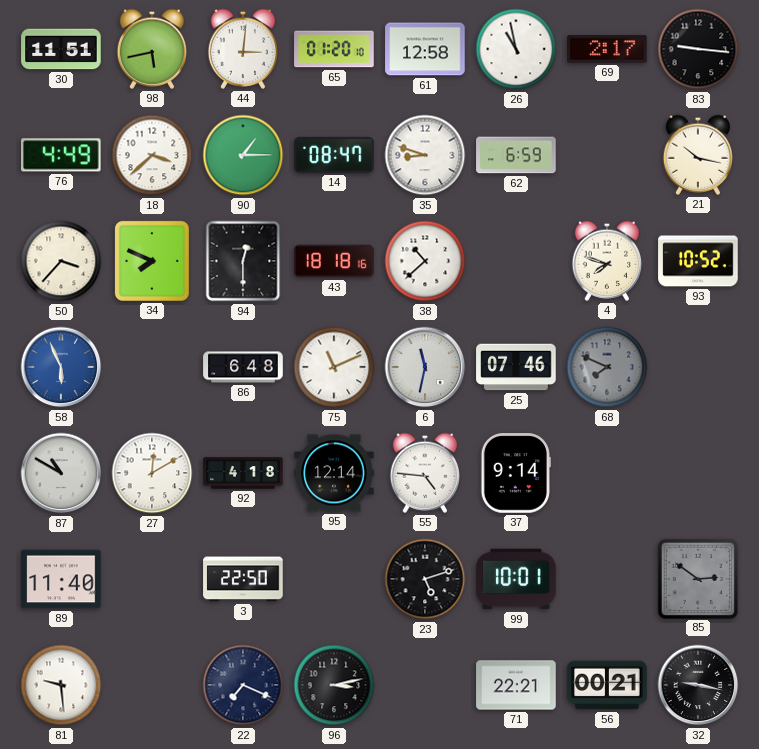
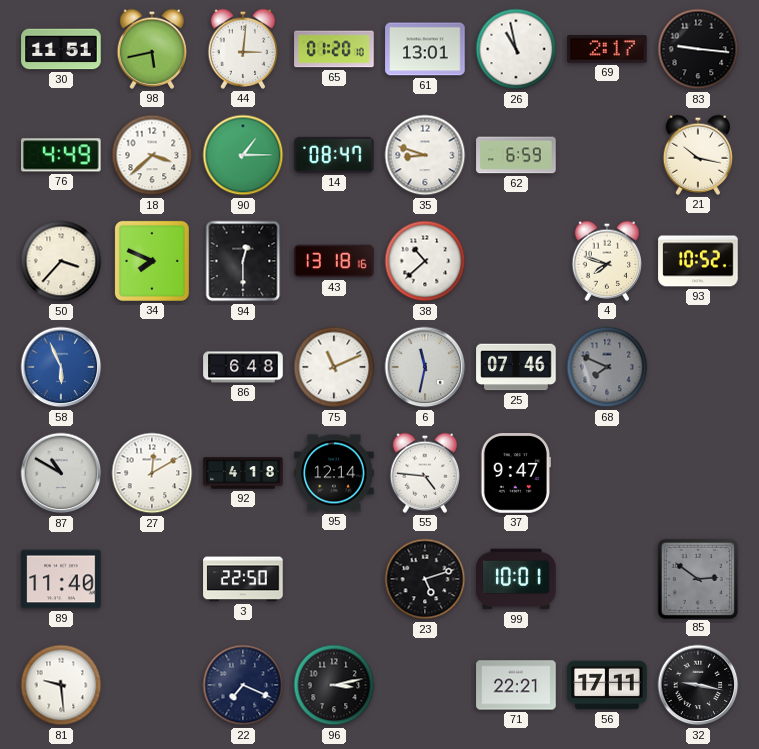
61: 12:58 -> 13:01
43: 18:18 -> 13:18
37: 9:14 -> 9:47
56: 00:21 -> 17:11
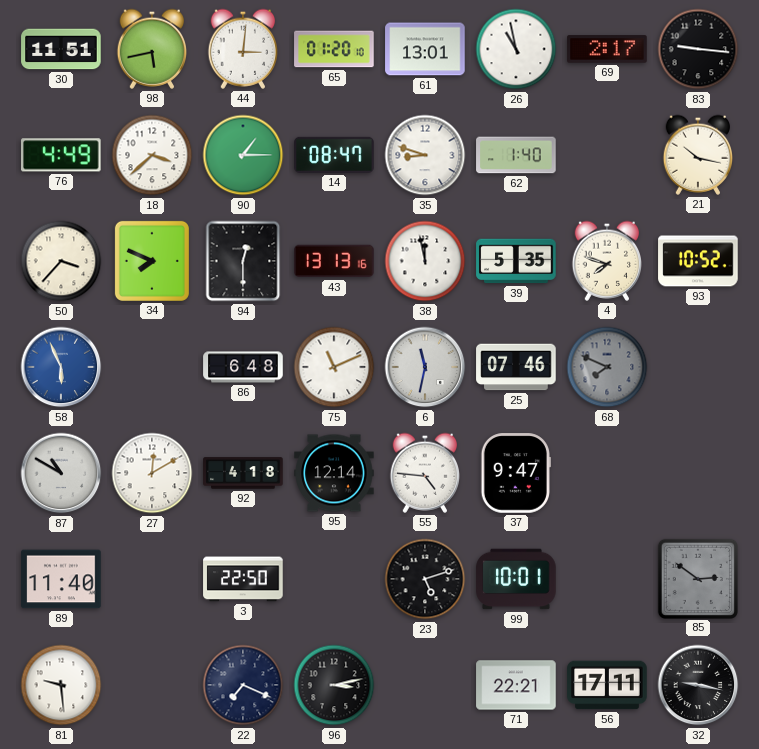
62: 6:59 -> 1:40
43: 13:18 -> 13:13
38: 10:38 -> 11:58
39: none -> 5:35
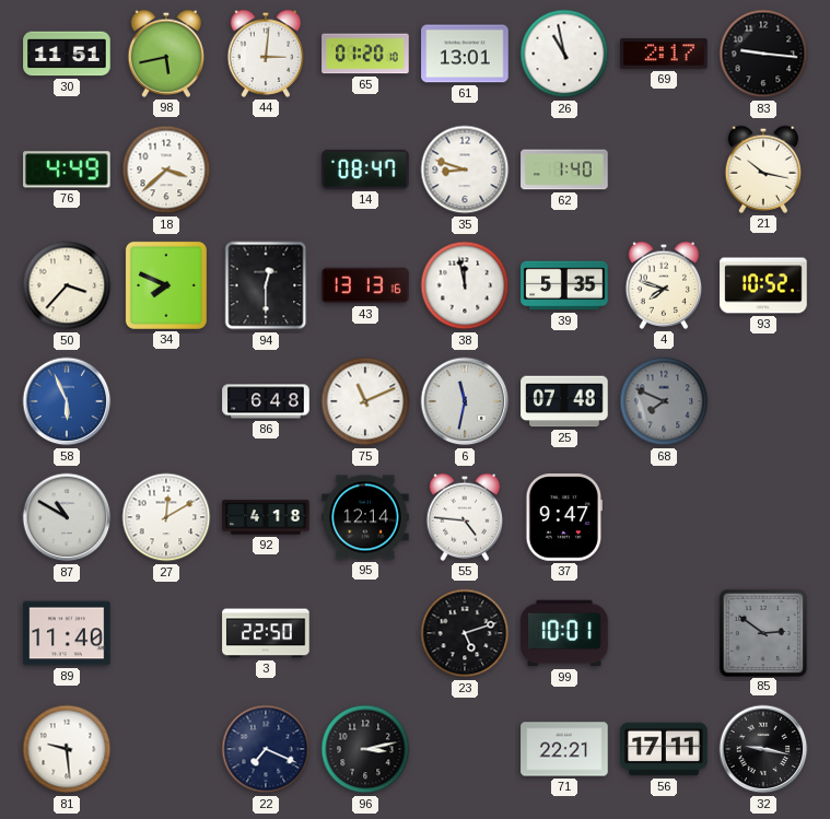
90: 1:15 -> none
25: 07:46 -> 07:48
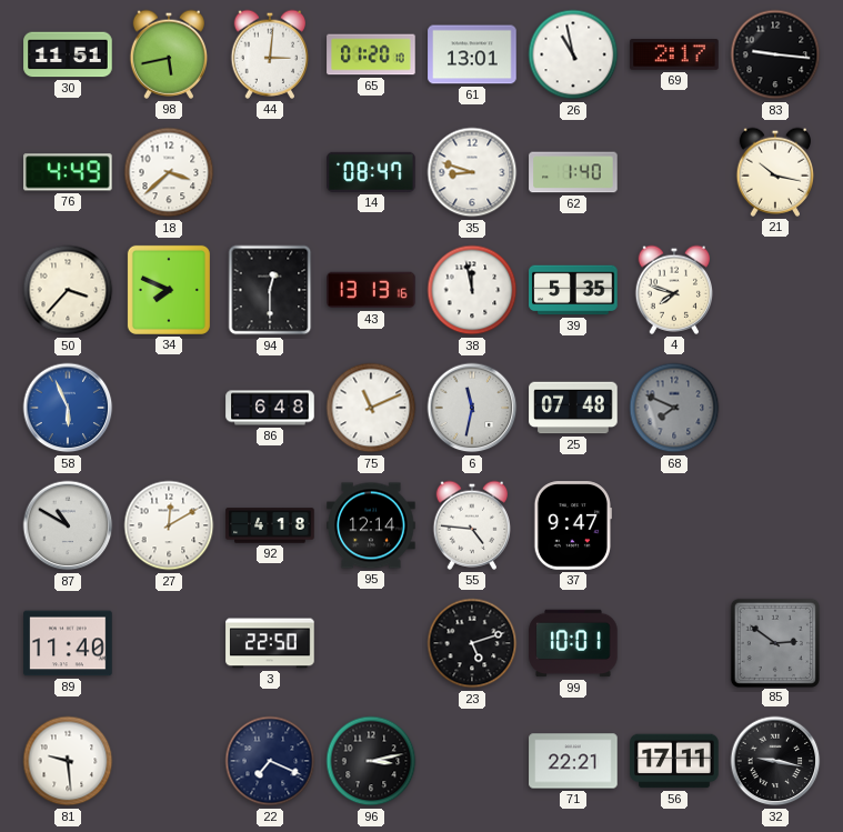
93: 10:52 -> none
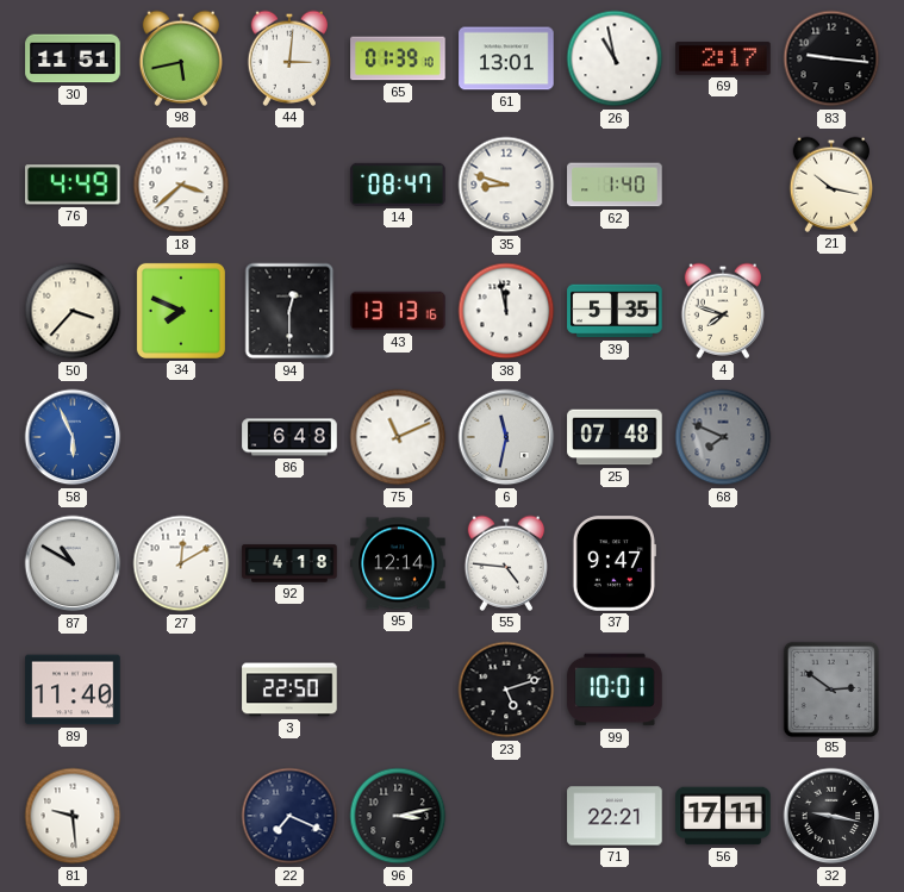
65: 01:20 -> 01:39
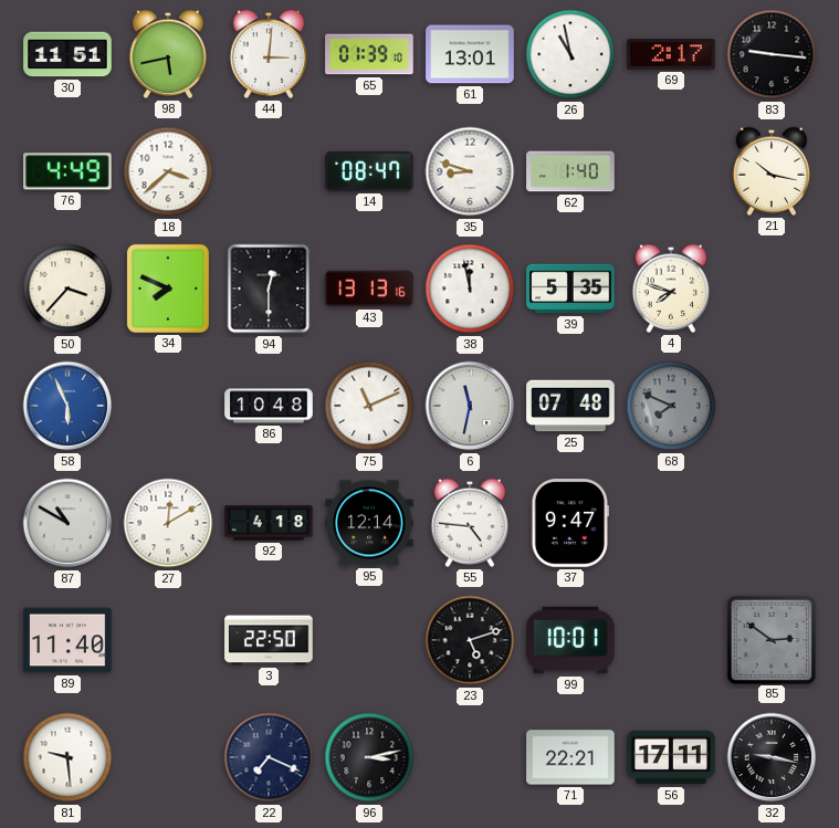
86: 6:48 -> 10:48
